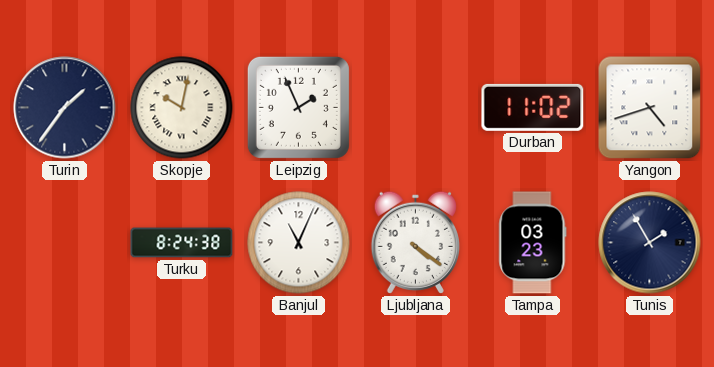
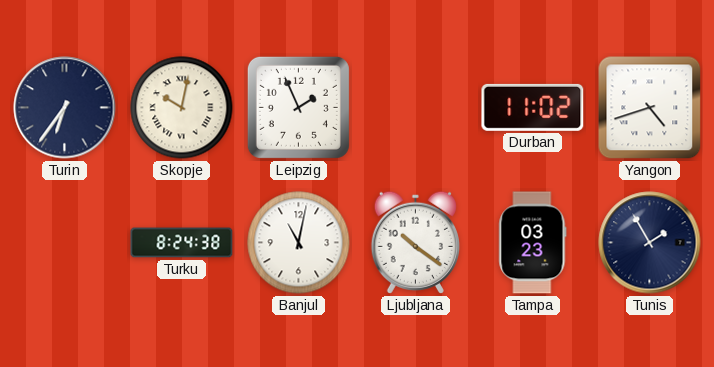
Turin: 1:36 -> 6:36
Banjul: 11:04 -> 11:02
Ljubljana: 4:21 -> 10:21
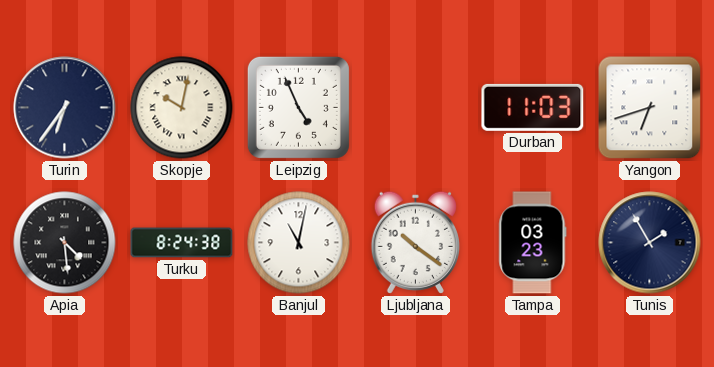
Leipzig: 1:56 -> 4:56
Durban: 11:02 -> 11:03
Yangon: 4:42 -> 6:42
Apia: none -> 4:29
